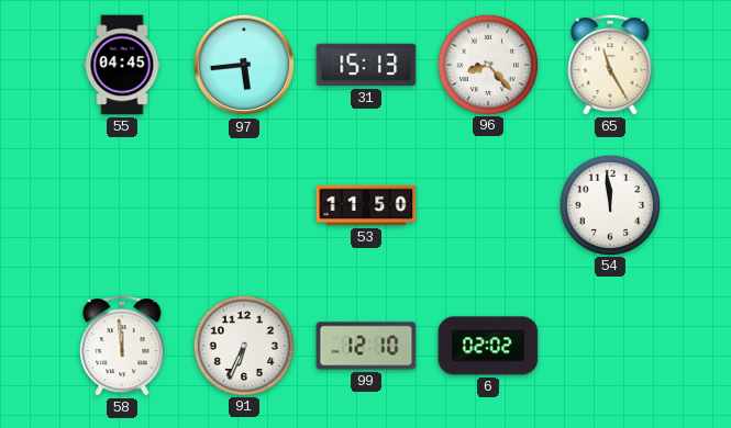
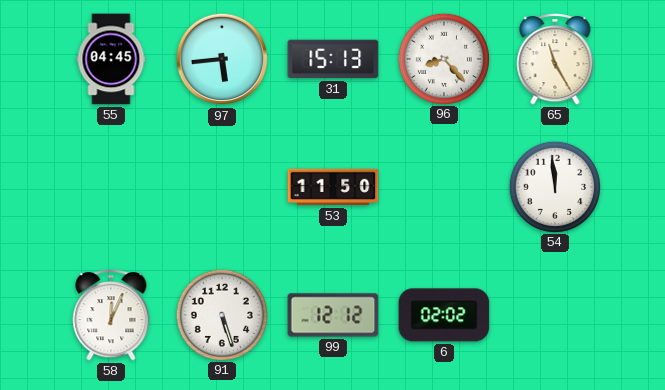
58: 11:59 -> 12:04
91: 6:34 -> 5:27
99: 12:10 -> 12:12
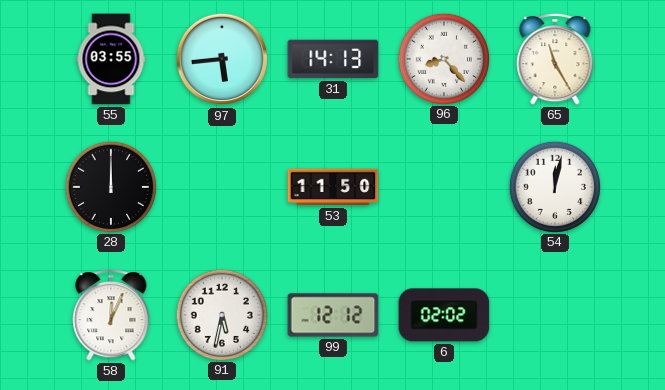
55: 04:45 -> 03:55
31: 15:13 -> 14:13
28: none -> 12:00
54: 11:59 -> 12:02
91: 5:27 -> 5:32
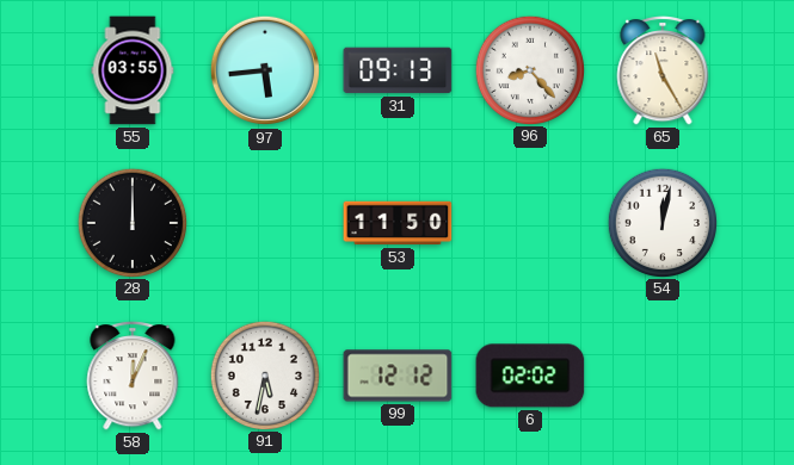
31: 14:13 -> 09:13
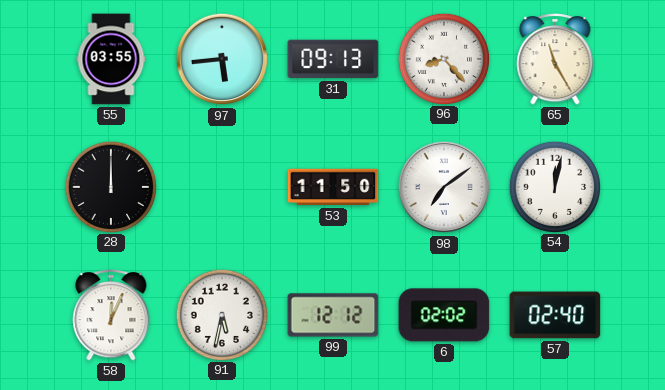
98: none -> 7:09
57: none -> 02:40
